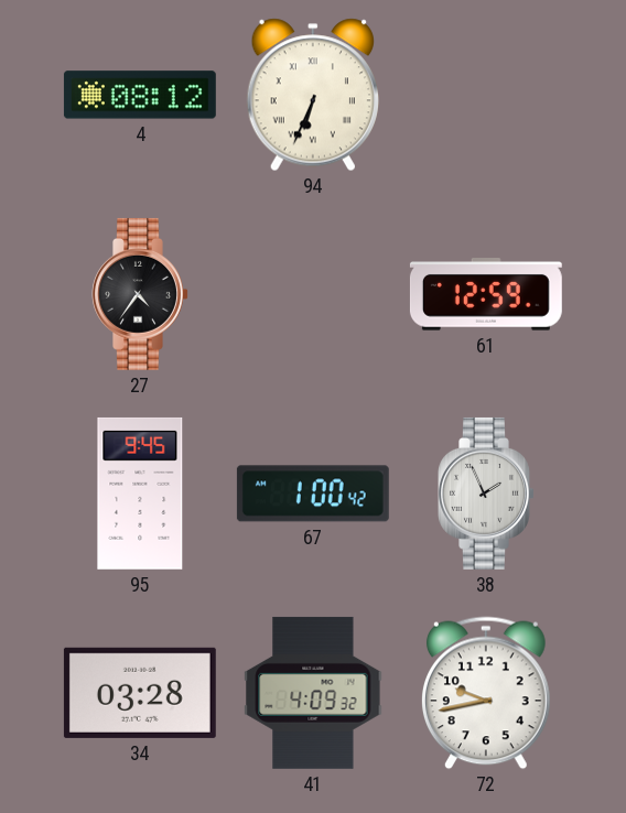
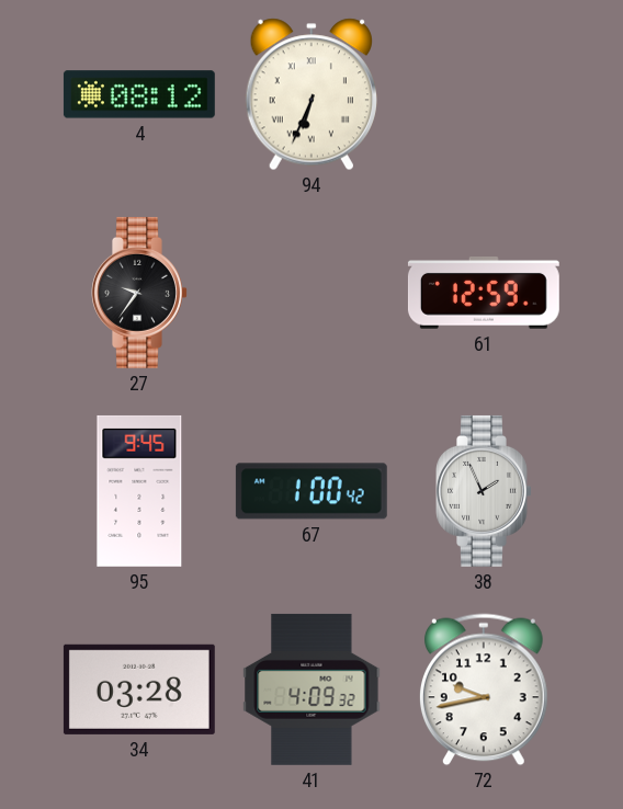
27: 4:36 -> 9:36
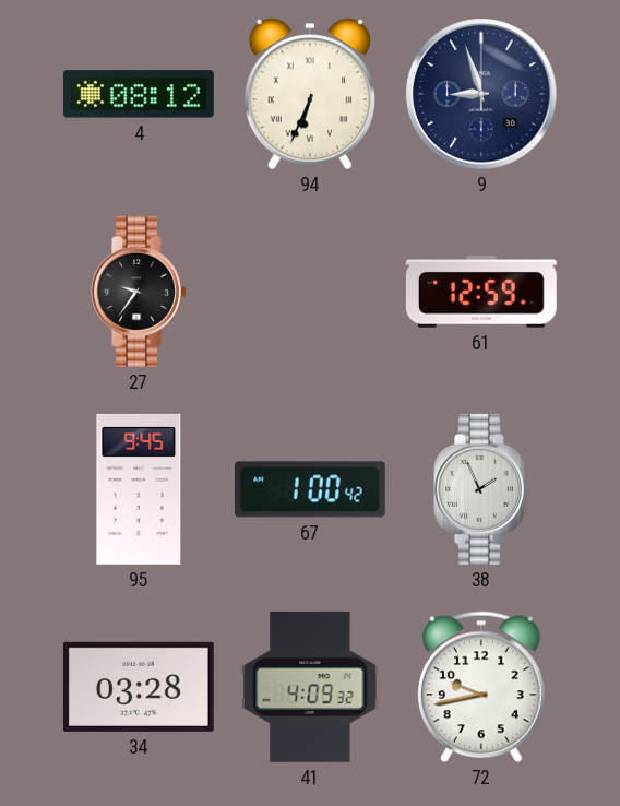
9: none -> 8:57
